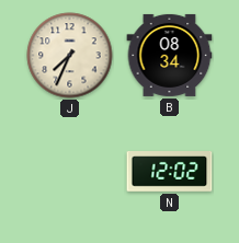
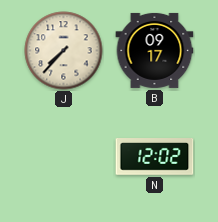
J: 7:34 -> 7:37
B: 08:34 -> 09:17
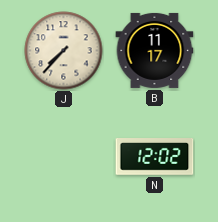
B: 09:17 -> 11:17
